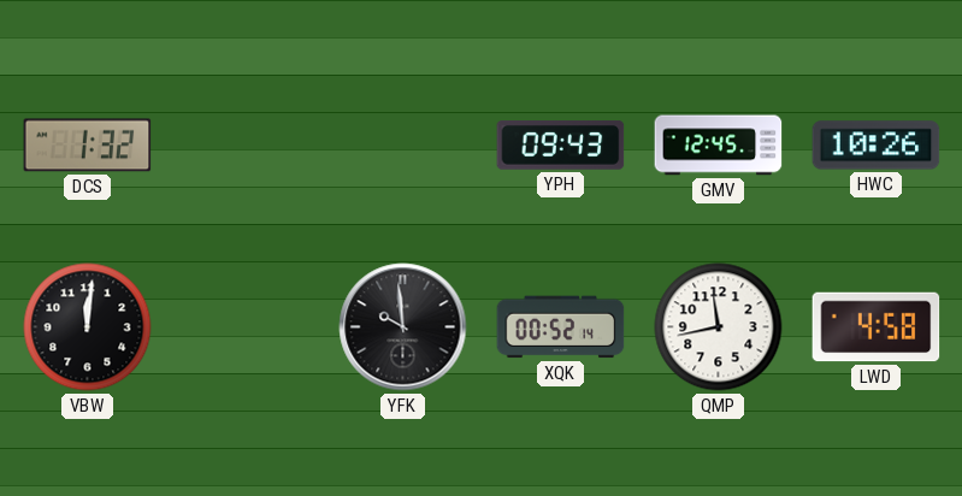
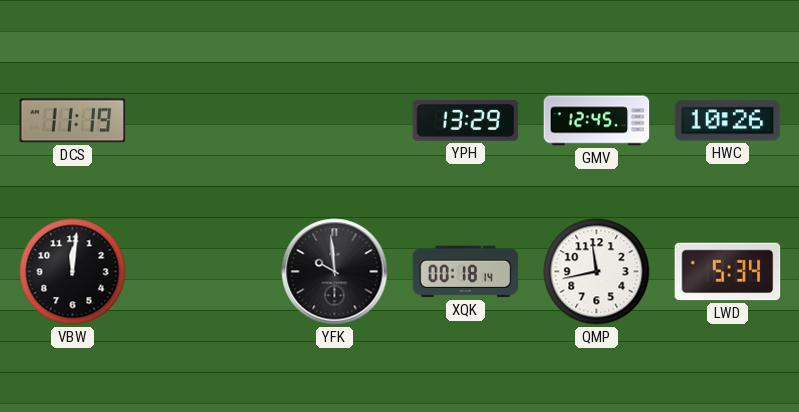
DCS: 1:32 -> 11:19
YPH: 09:43 -> 13:29
XQK: 00:52 -> 00:18
LWD: 4:58 -> 5:34
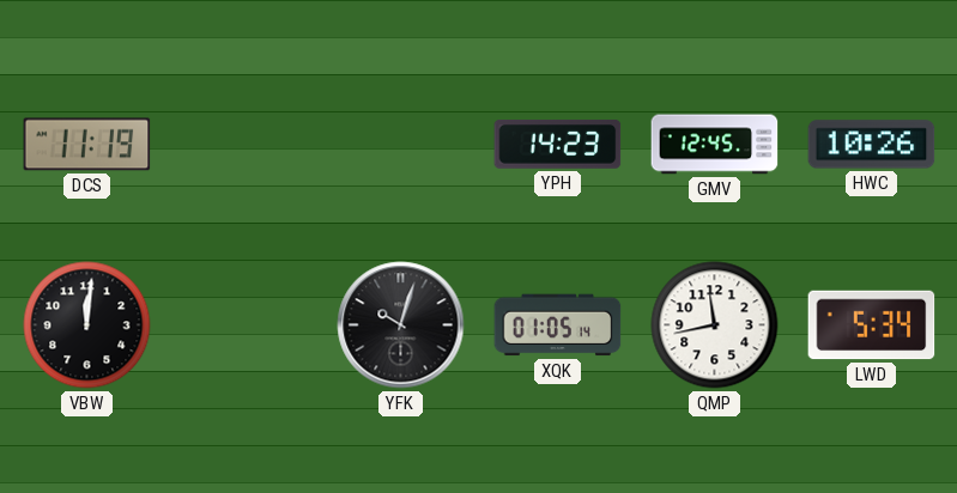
YPH: 13:29 -> 14:23
YFK: 9:59 -> 10:03
XQK: 00:18 -> 01:05
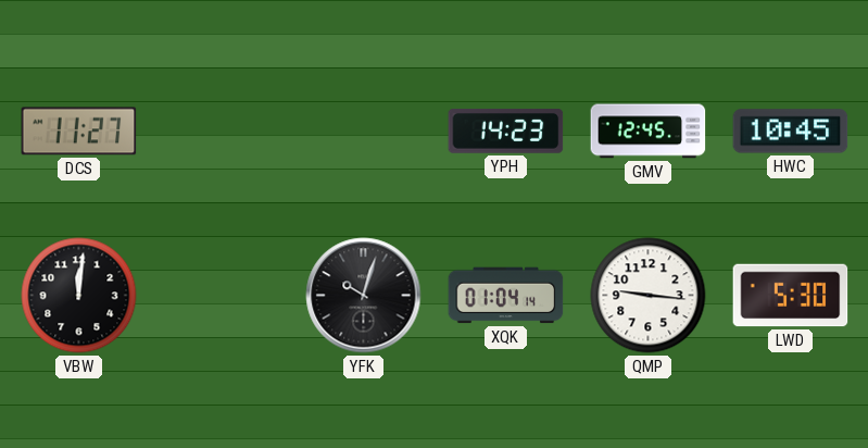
DCS: 11:19 -> 11:27
HWC: 10:26 -> 10:45
XQK: 01:05 -> 01:04
QMP: 11:43 -> 9:16
LWD: 5:34 -> 5:30
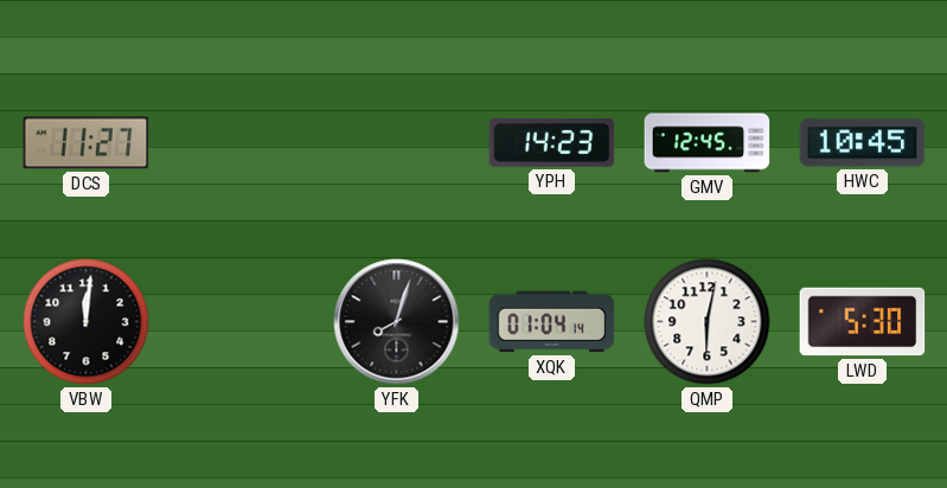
YFK: 10:03 -> 8:03
QMP: 9:16 -> 6:02
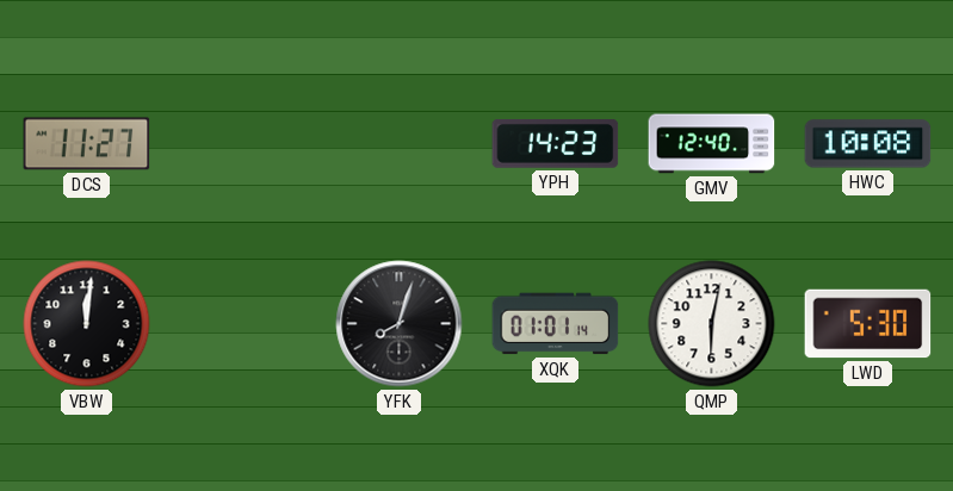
GMV: 12:45 -> 12:40
HWC: 10:45 -> 10:08
XQK: 01:04 -> 01:01
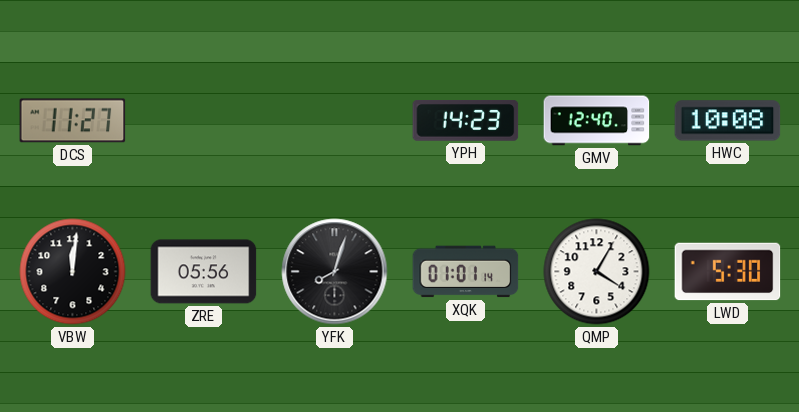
ZRE: none -> 05:56
QMP: 6:02 -> 4:05
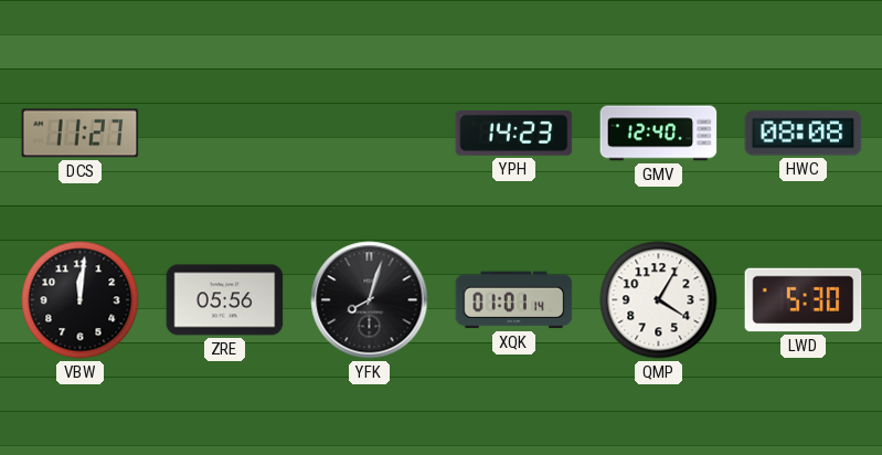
HWC: 10:08 -> 08:08
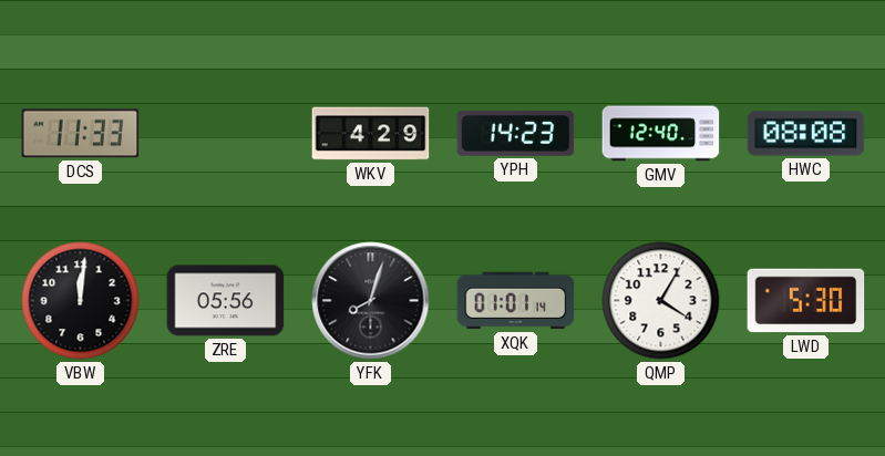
DCS: 11:27 -> 11:33
WKV: none -> 4:29
